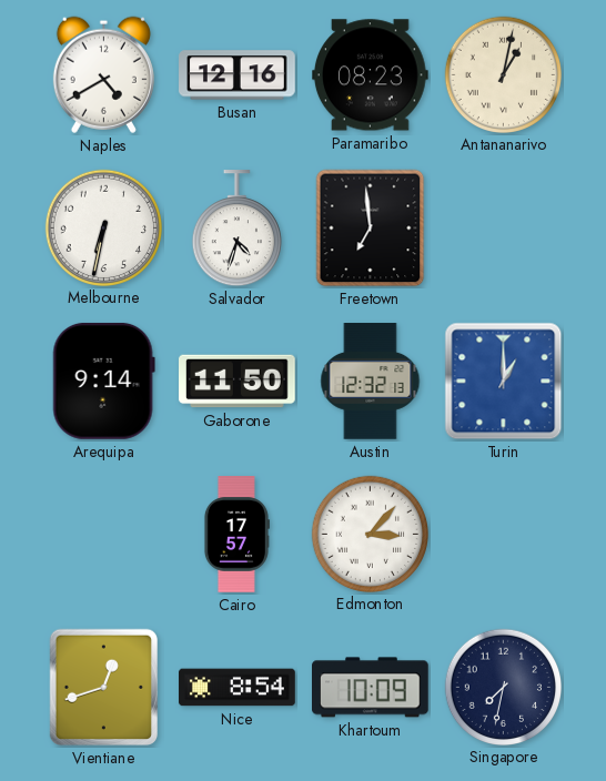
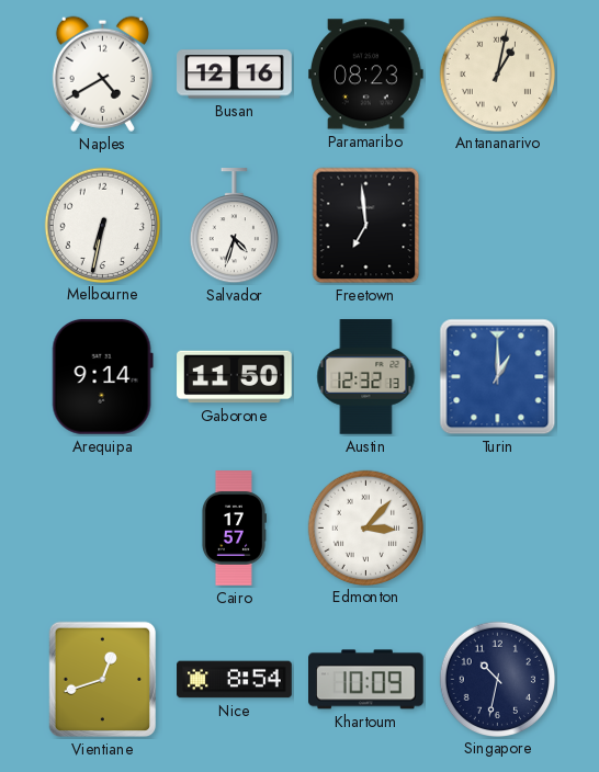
Singapore: 7:32 -> 10:32
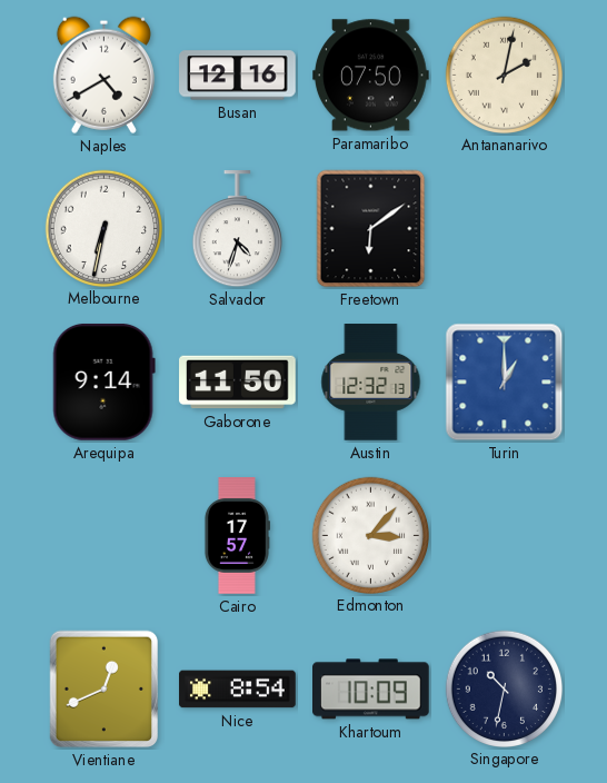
Paramaribo: 08:23 -> 07:50
Antananarivo: 1:02 -> 2:02
Freetown: 6:59 -> 6:09
Vientiane: 12:42 -> 12:41
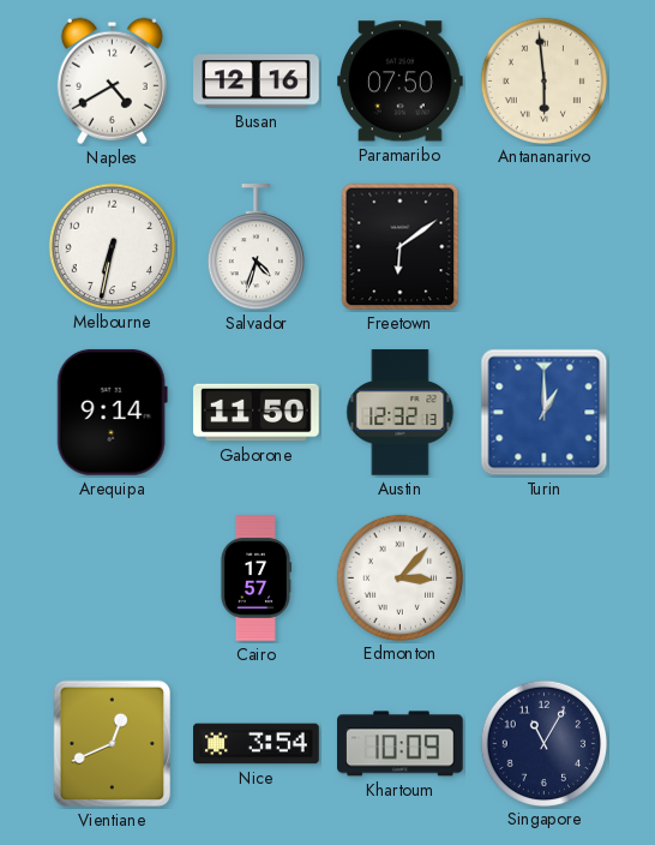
Antananarivo: 2:02 -> 5:59
Nice: 8:54 -> 3:54
Singapore: 10:32 -> 11:05
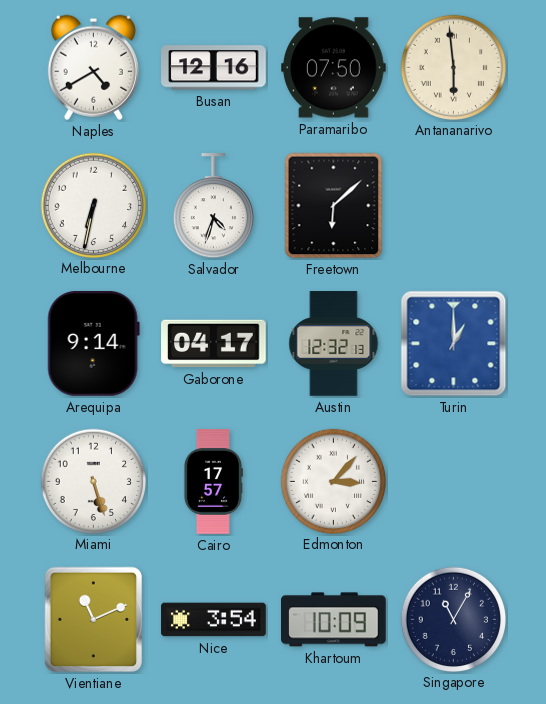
Freetown: 6:09 -> 6:08
Gaborone: 11:50 -> 04:17
Miami: none -> 5:27
Vientiane: 12:41 -> 11:11
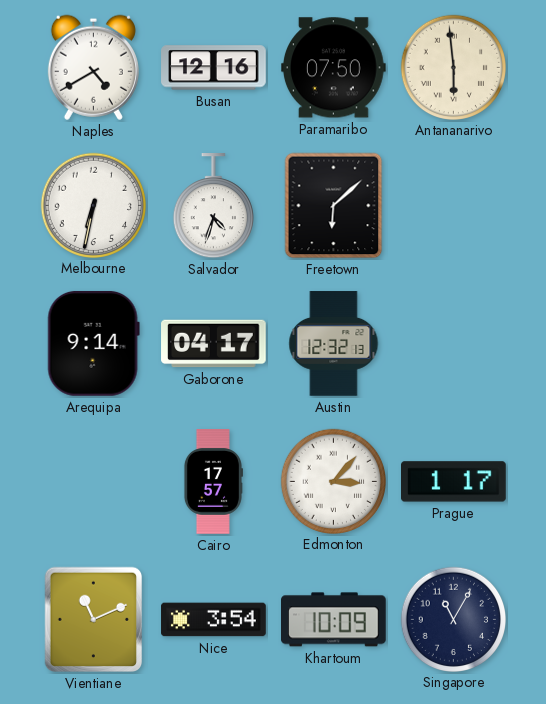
Turin: 1:00 -> none
Miami: 5:27 -> none
Prague: none -> 1:17
